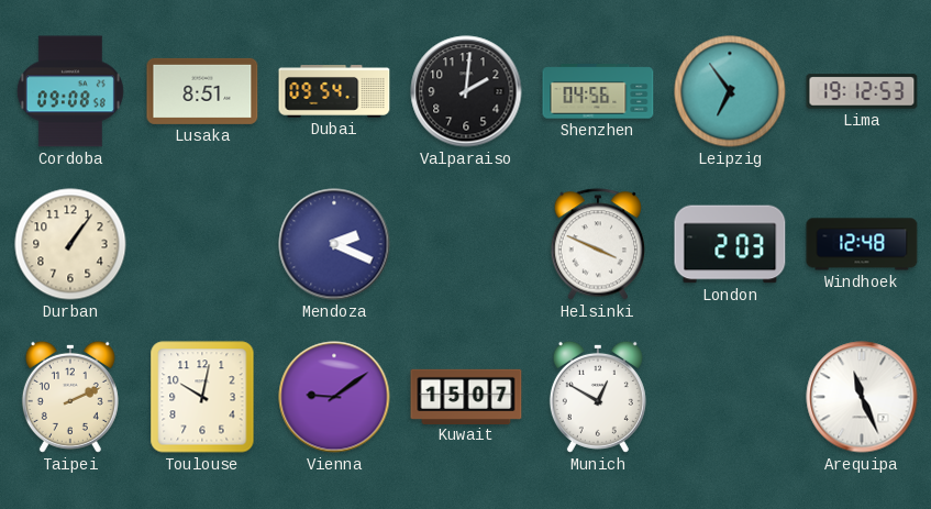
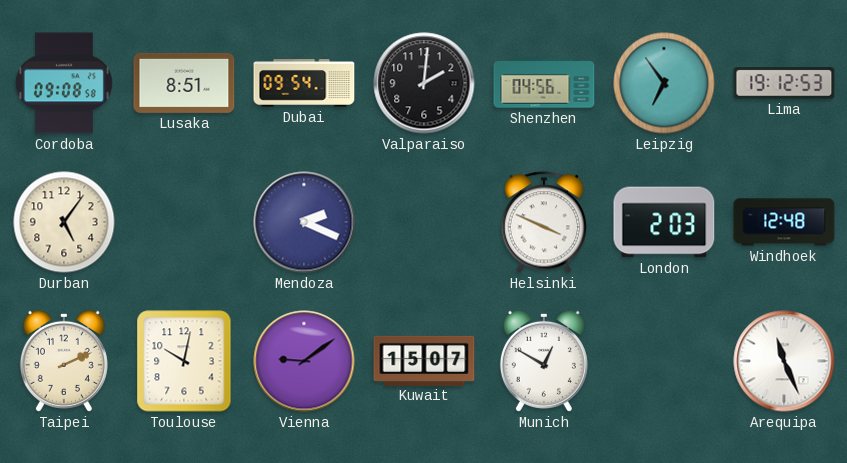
Durban: 1:06 -> 5:06
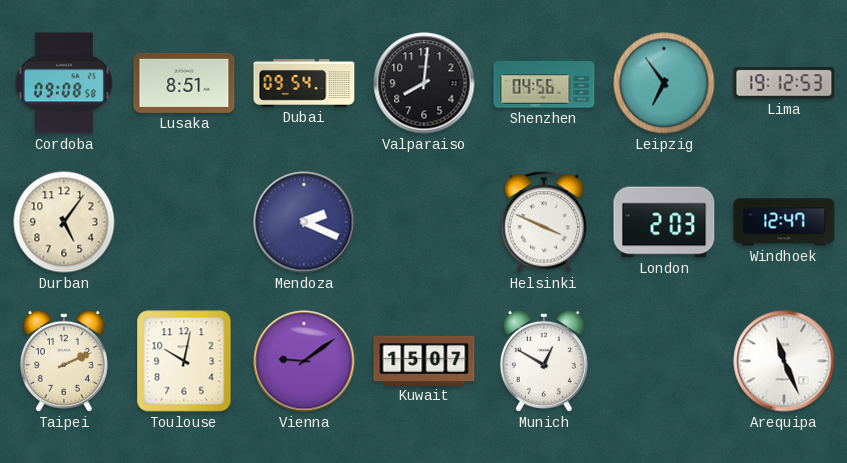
Valparaiso: 2:01 -> 8:01
Windhoek: 12:48 -> 12:47
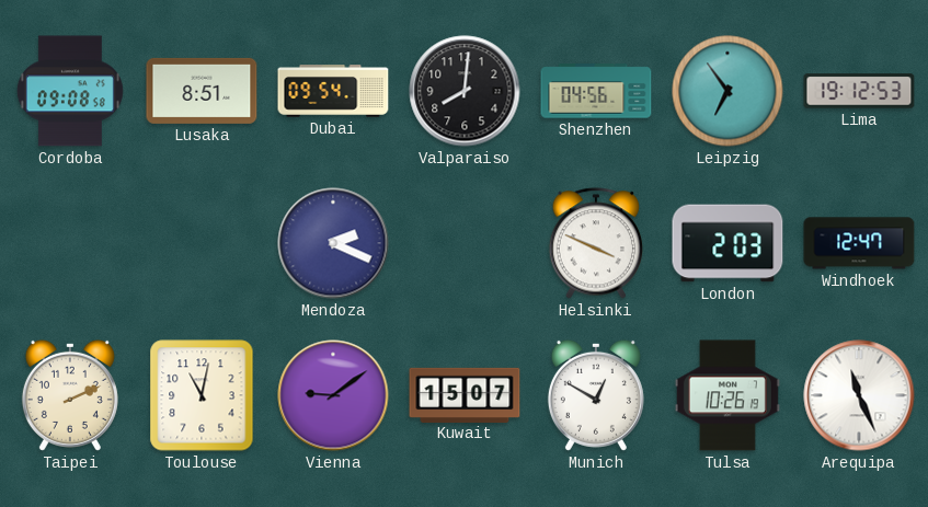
Durban: 5:06 -> none
Toulouse: 10:02 -> 11:02
Tulsa: none -> 10:26
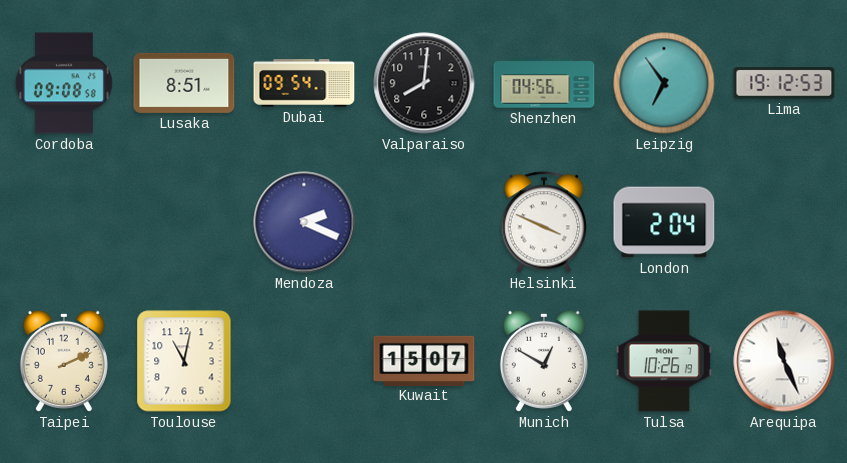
London: 2:03 -> 2:04
Windhoek: 12:47 -> none
Vienna: 9:09 -> none
